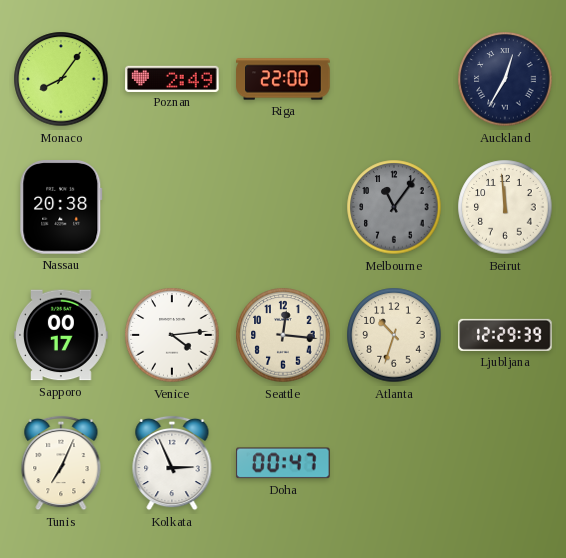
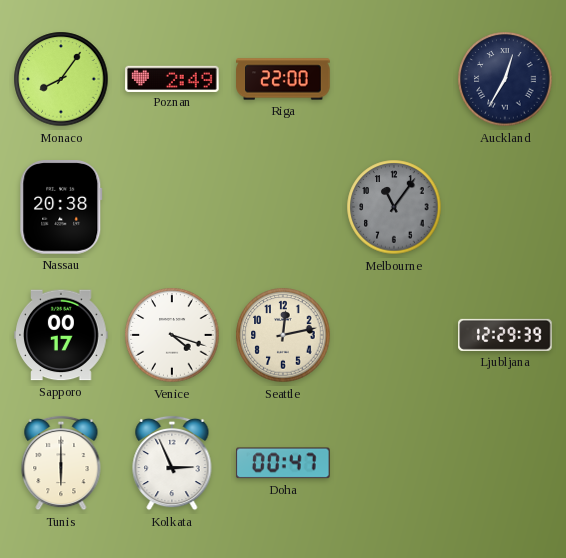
Beirut: 11:59 -> none
Venice: 4:14 -> 4:18
Seattle: 12:16 -> 12:13
Atlanta: 10:33 -> none
Tunis: 7:04 -> 6:00
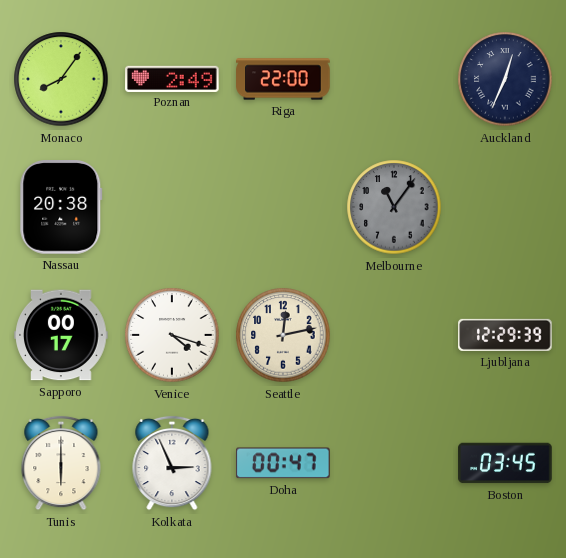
Auckland: 12:35 -> 12:34
Boston: none -> 03:45
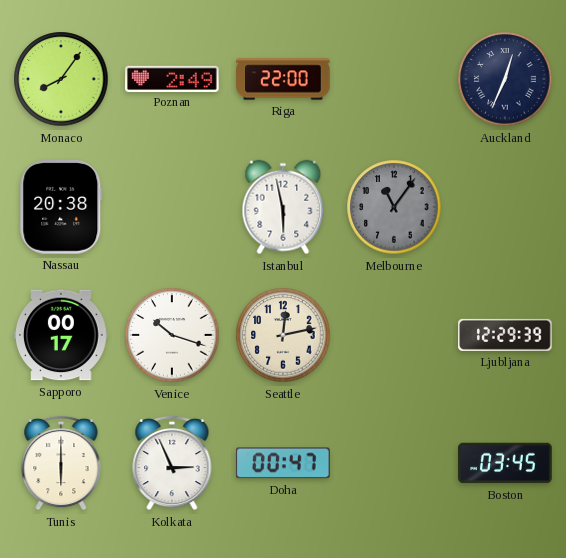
Istanbul: none -> 5:58
Venice: 4:18 -> 10:18
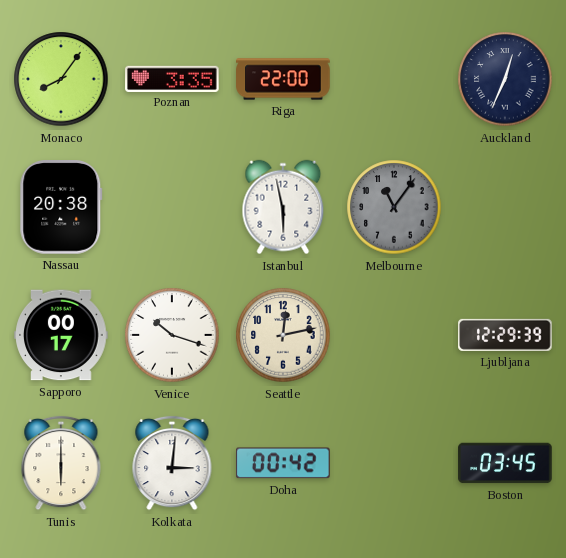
Poznan: 2:49 -> 3:35
Kolkata: 2:56 -> 3:01
Doha: 00:47 -> 00:42
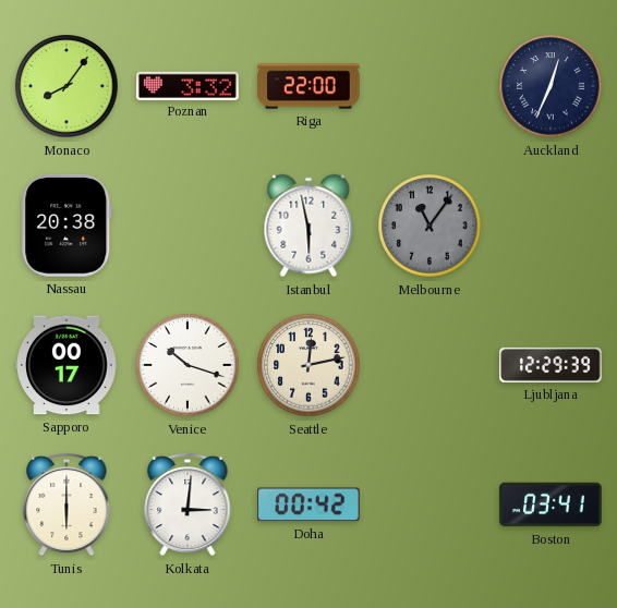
Poznan: 3:35 -> 3:32
Boston: 03:45 -> 03:41
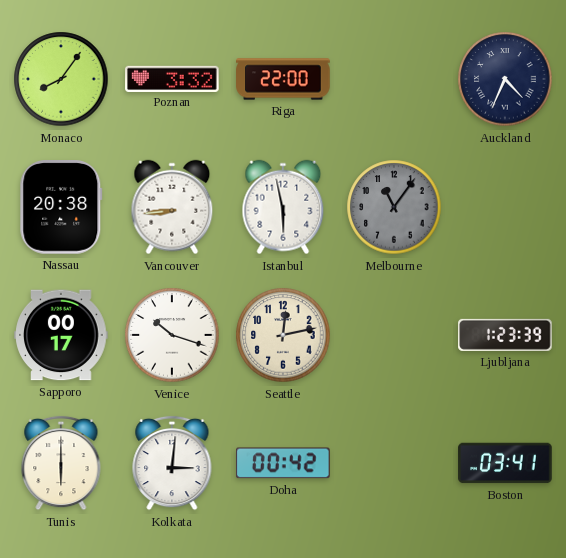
Auckland: 12:34 -> 4:34
Vancouver: none -> 8:44
Ljubljana: 12:29 -> 1:23
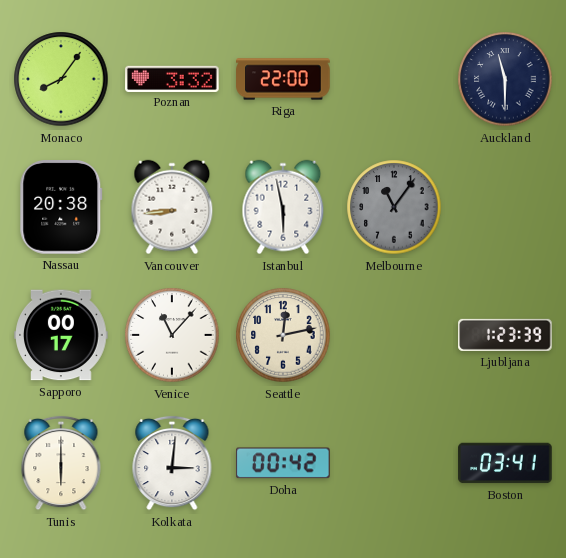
Auckland: 4:34 -> 11:30
Venice: 10:18 -> 11:07
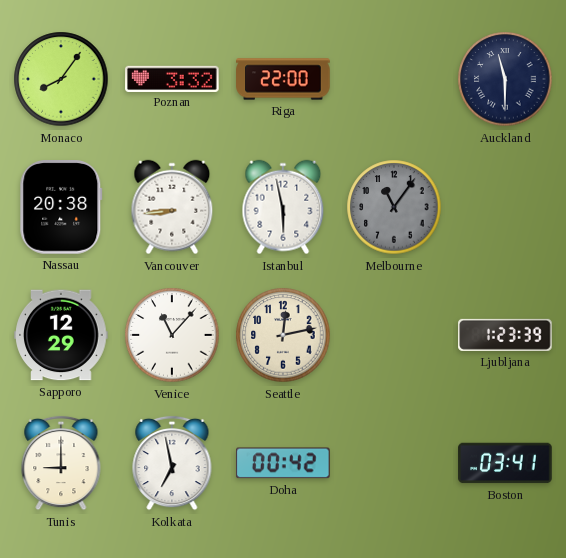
Sapporo: 00:17 -> 12:29
Tunis: 6:00 -> 9:00
Kolkata: 3:01 -> 6:58
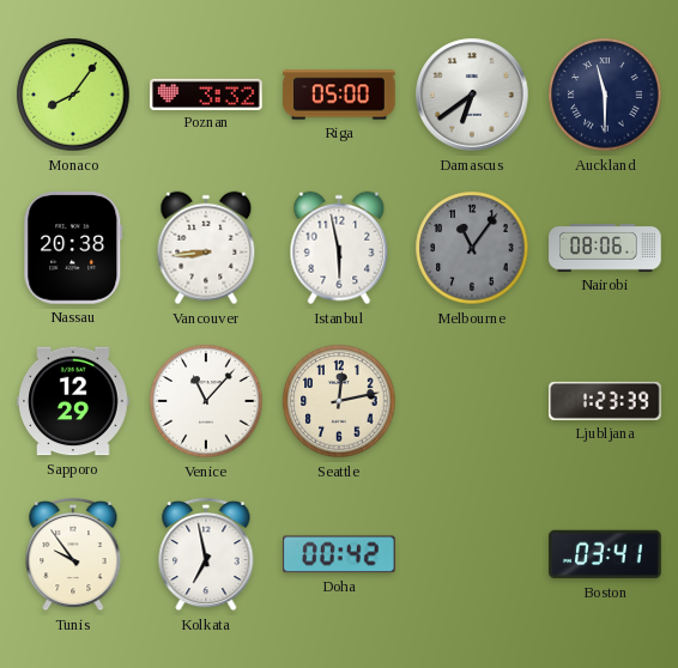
Riga: 22:00 -> 05:00
Damascus: none -> 6:39
Nairobi: none -> 08:06
Tunis: 9:00 -> 9:54
